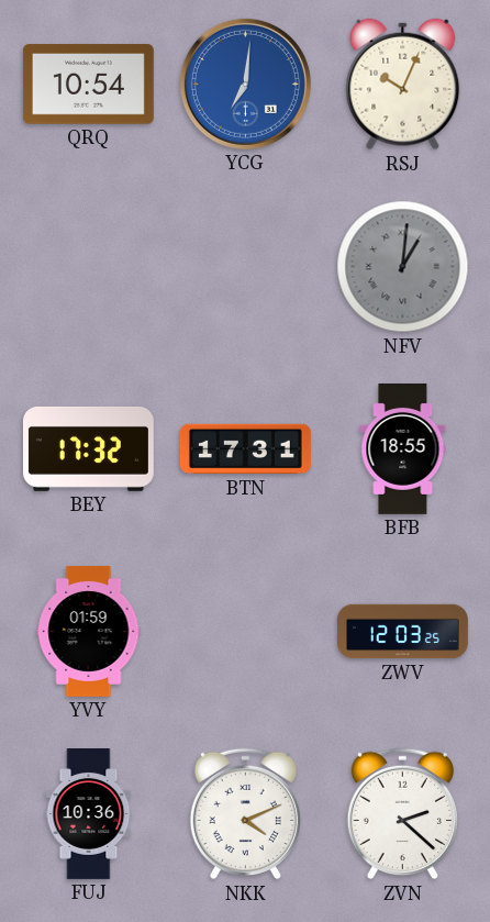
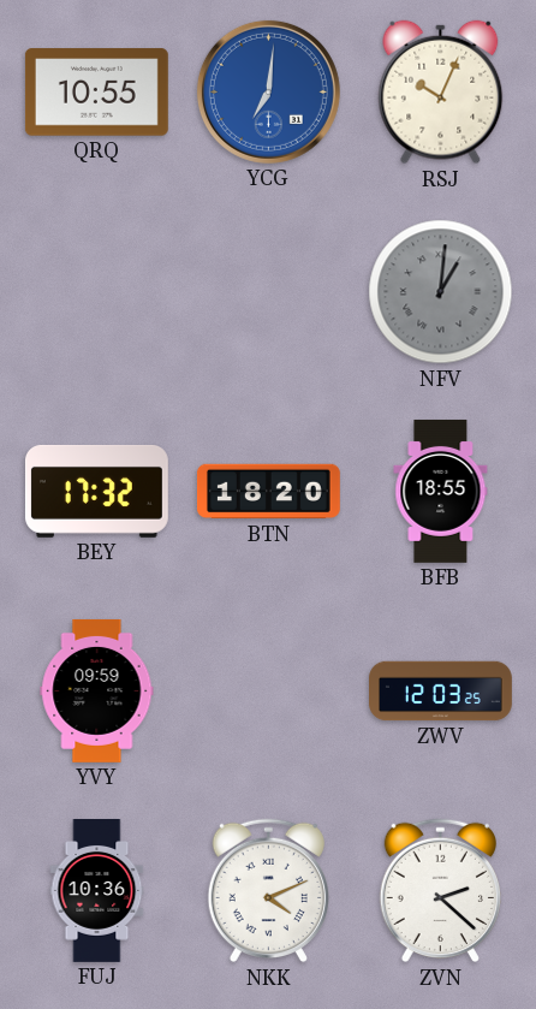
QRQ: 10:54 -> 10:55
BTN: 17:31 -> 18:20
YVY: 01:59 -> 09:59
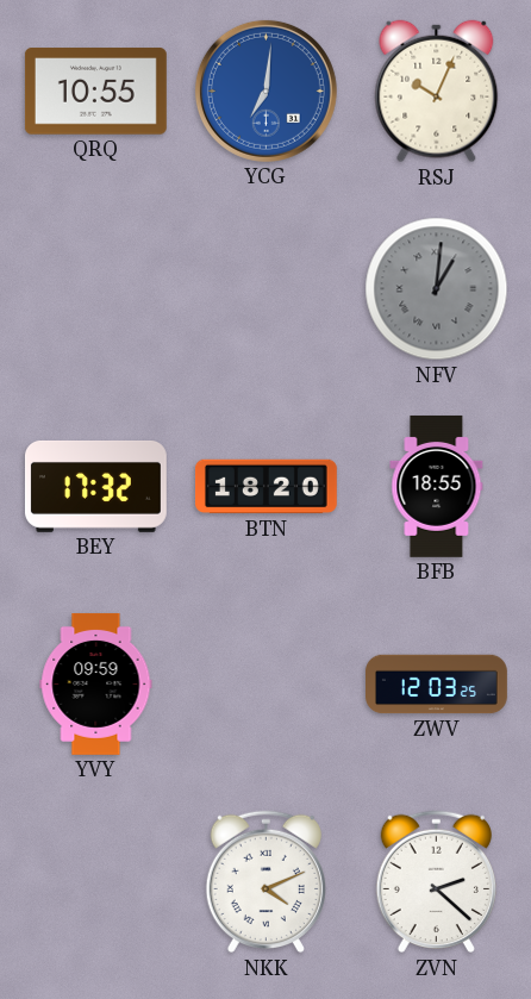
FUJ: 10:36 -> none
